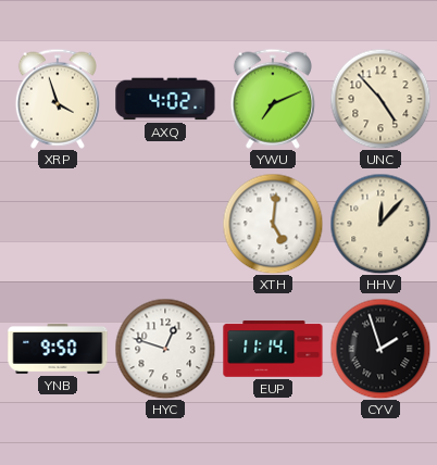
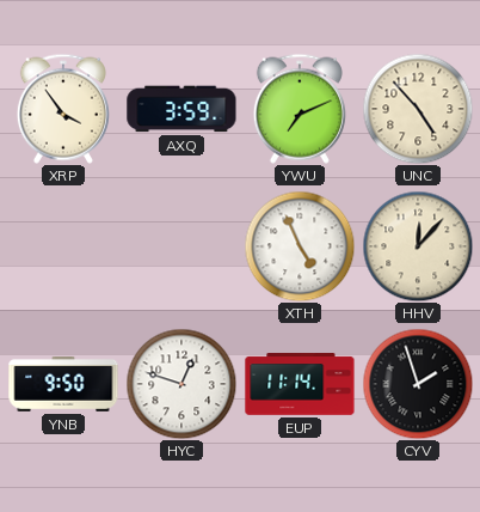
XRP: 3:57 -> 3:54
AXQ: 4:02 -> 3:59
XTH: 5:01 -> 4:56
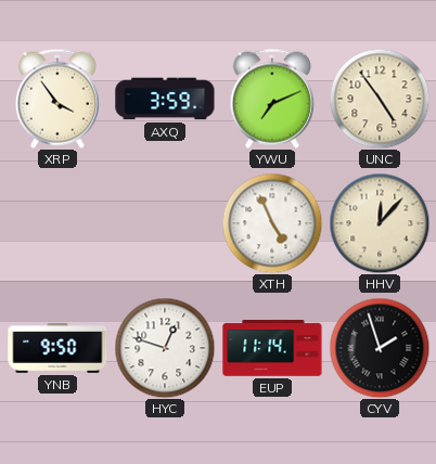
UNC: 4:53 -> 4:54
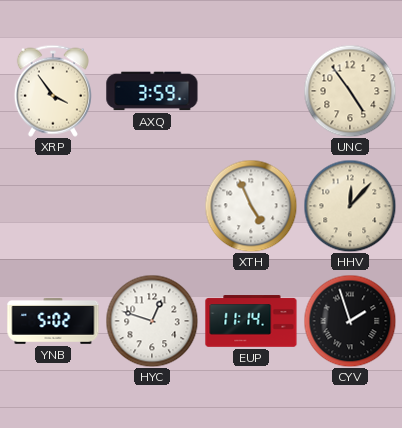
YWU: 7:11 -> none
YNB: 9:50 -> 5:02
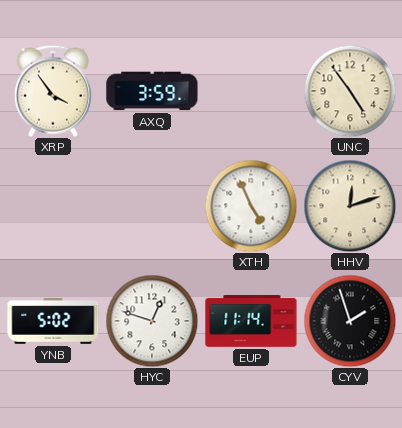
HHV: 12:07 -> 12:12
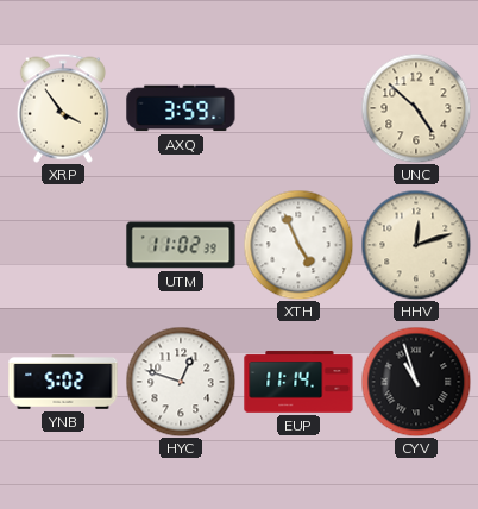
UNC: 4:54 -> 4:52
UTM: none -> 11:02
CYV: 1:57 -> 10:57
